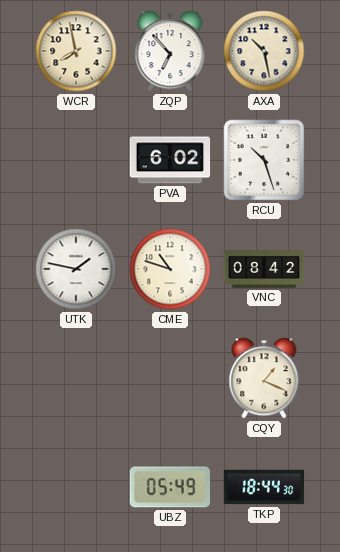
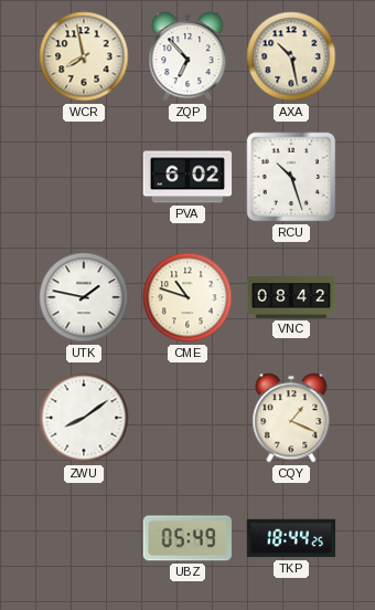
ZWU: none -> 8:09
TKP: 18:44:30 -> 18:44:25
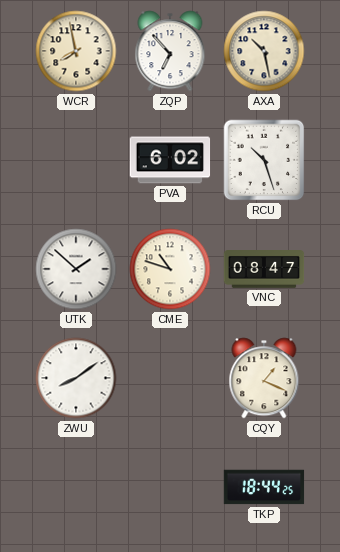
UTK: 1:47 -> 1:52
VNC: 08:42 -> 08:47
UBZ: 05:49 -> none
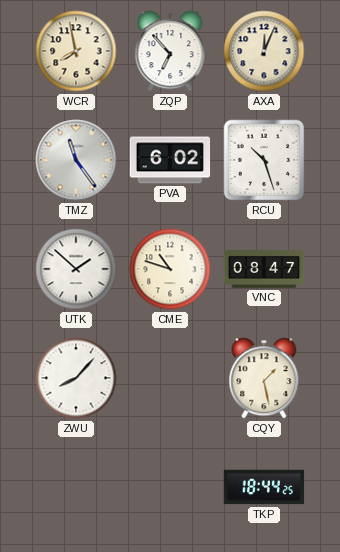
AXA: 10:28 -> 12:04
TMZ: none -> 11:24
ZWU: 8:09 -> 8:07
CQY: 1:19 -> 1:28
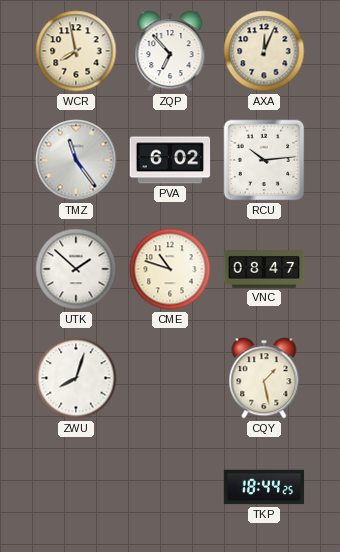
RCU: 10:27 -> 10:14
ZWU: 8:07 -> 8:03
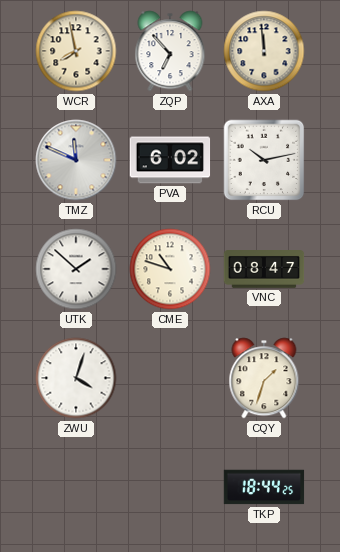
AXA: 12:04 -> 11:59
TMZ: 11:24 -> 11:49
RCU: 10:14 -> 10:13
ZWU: 8:03 -> 4:03
CQY: 1:28 -> 1:33
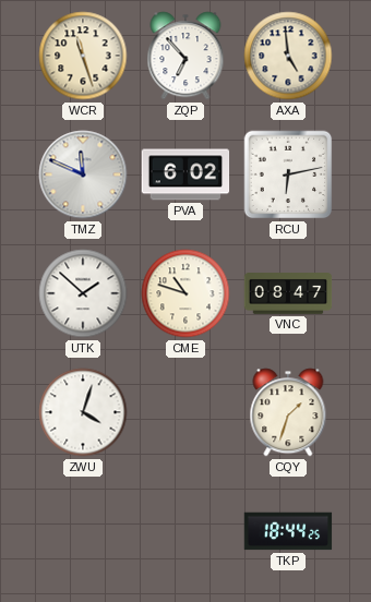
WCR: 7:58 -> 11:27
AXA: 11:59 -> 4:59
RCU: 10:13 -> 6:13
